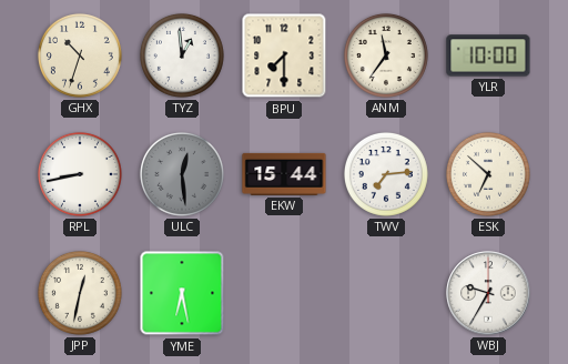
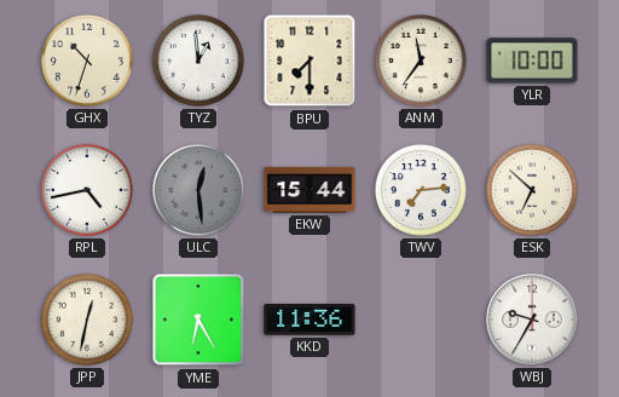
RPL: 8:43 -> 4:43
YME: 6:28 -> 6:25
KKD: none -> 11:36
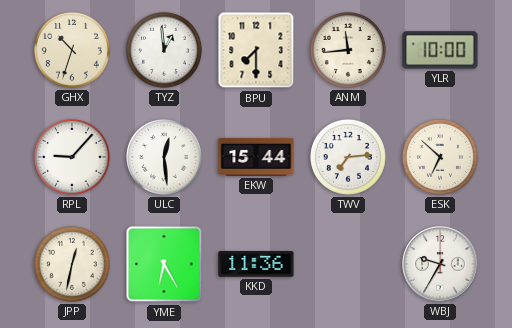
ANM: 11:36 -> 11:44
RPL: 4:43 -> 9:07
ULC dial: grey -> white
